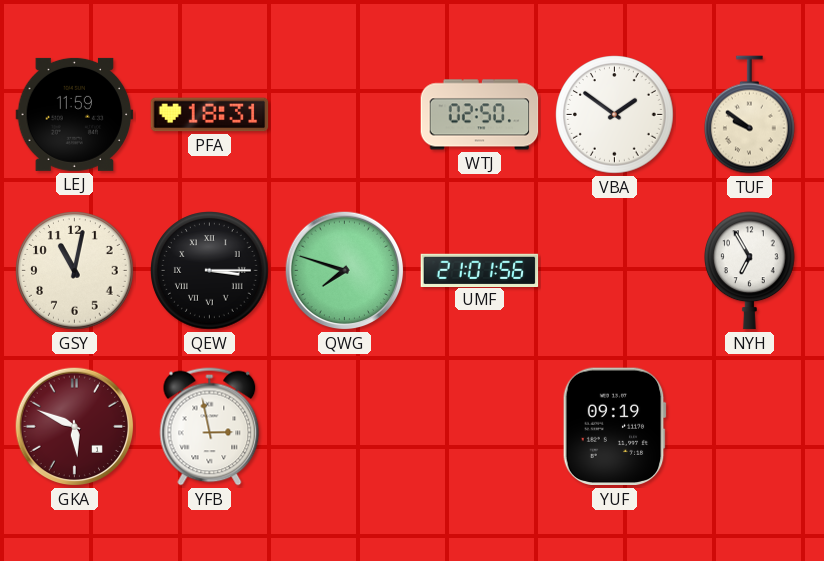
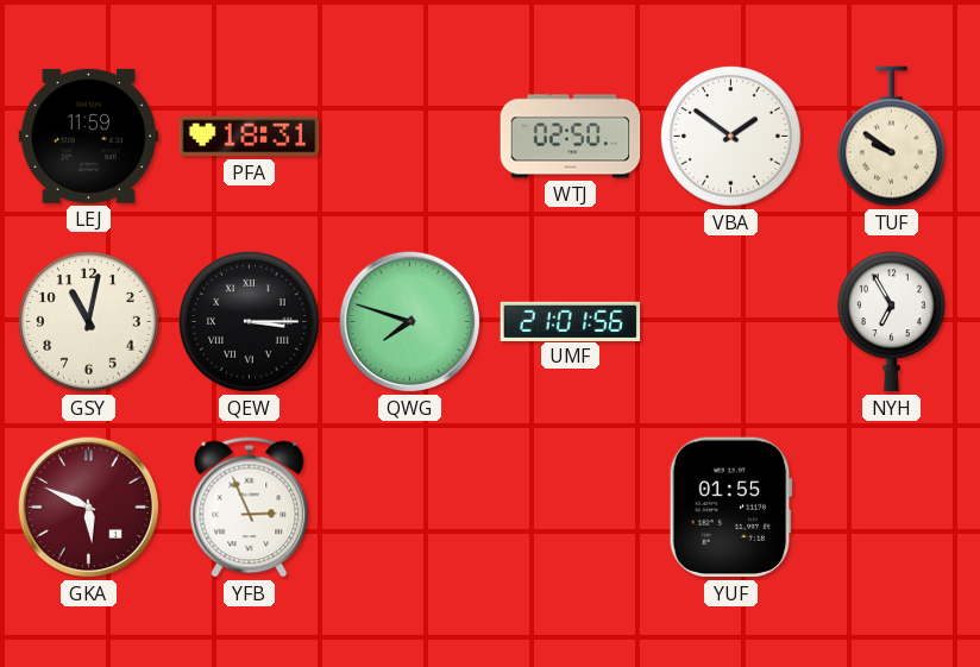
YFB: 2:58 -> 2:56
YUF: 09:19 -> 01:55
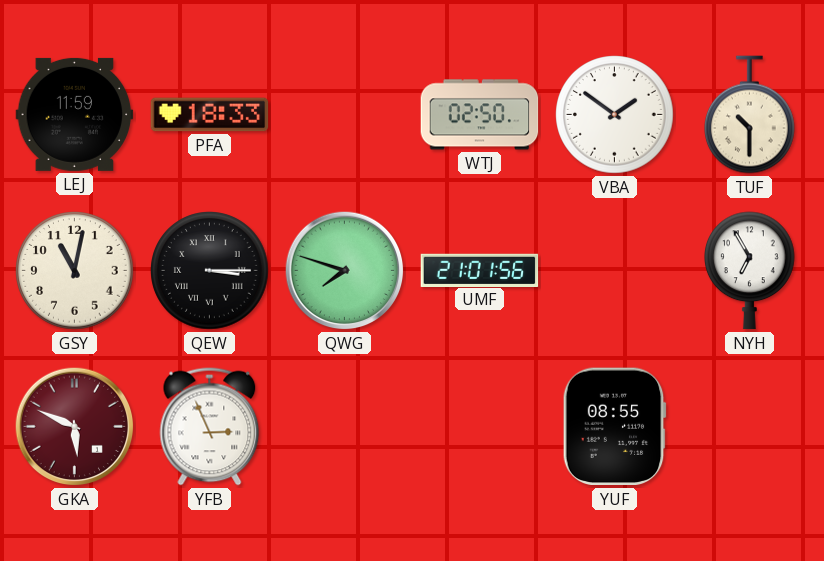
PFA: 18:31 -> 18:33
TUF: 9:51 -> 10:30
YUF: 01:55 -> 08:55
